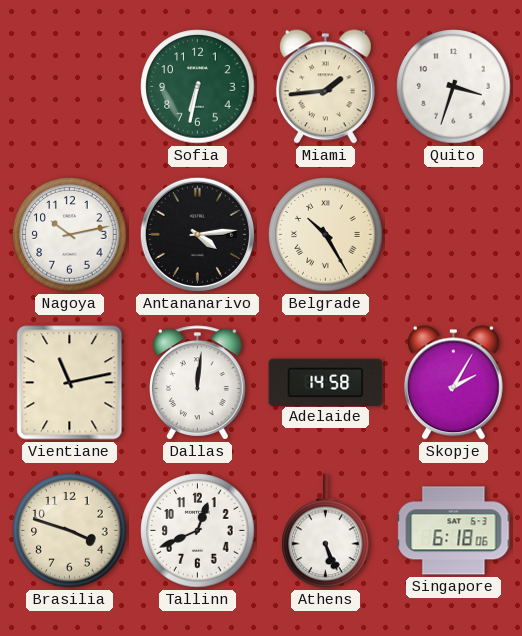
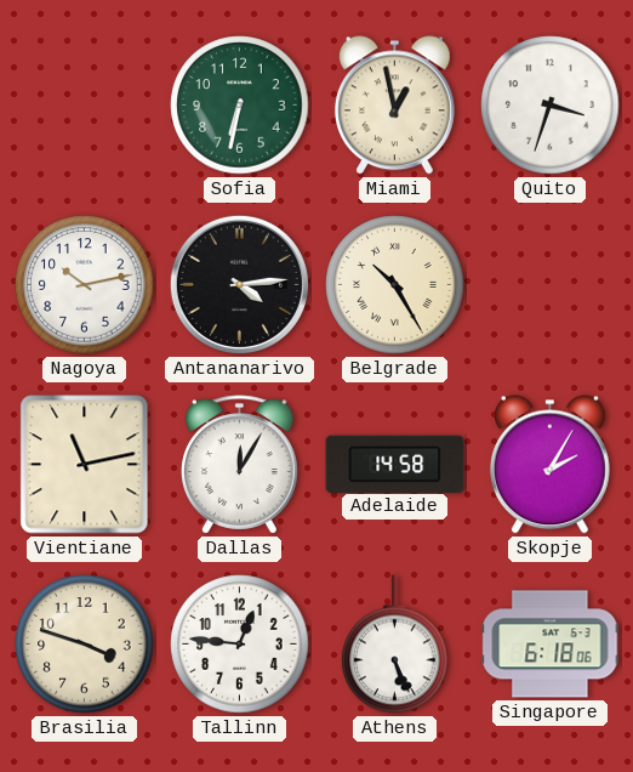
Miami: 1:44 -> 12:58
Dallas: 12:01 -> 12:05
Tallinn: 12:41 -> 12:46
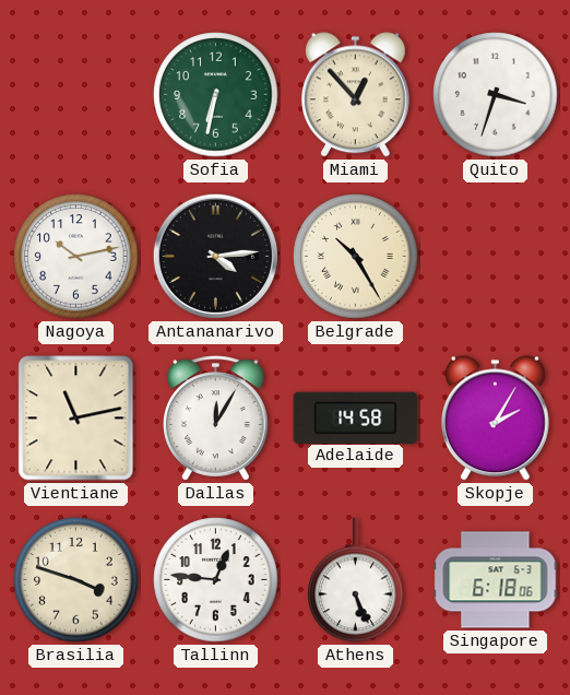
Miami: 12:58 -> 12:53
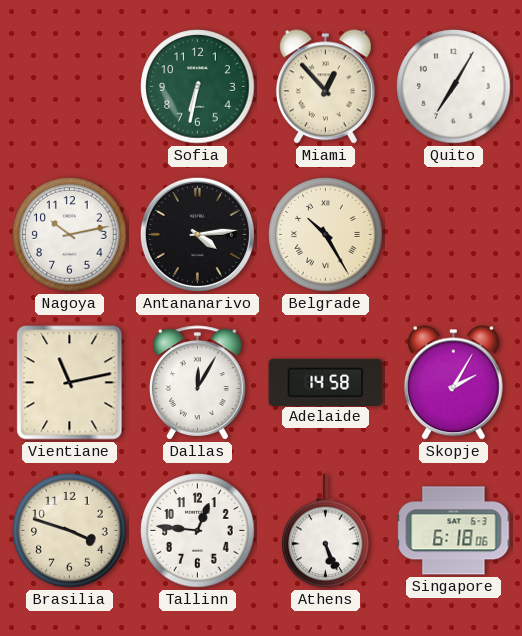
Quito: 3:33 -> 7:05
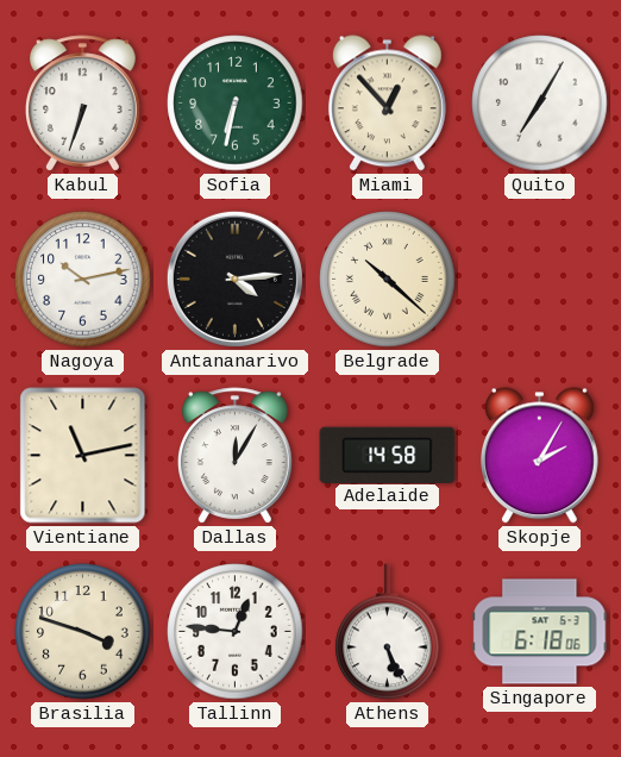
Kabul: none -> 6:33
Belgrade: 10:25 -> 10:22
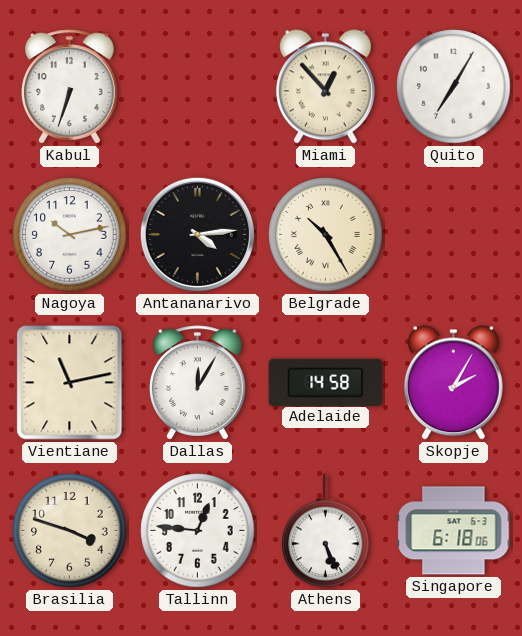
Sofia: 6:32 -> none
Belgrade: 10:22 -> 10:25
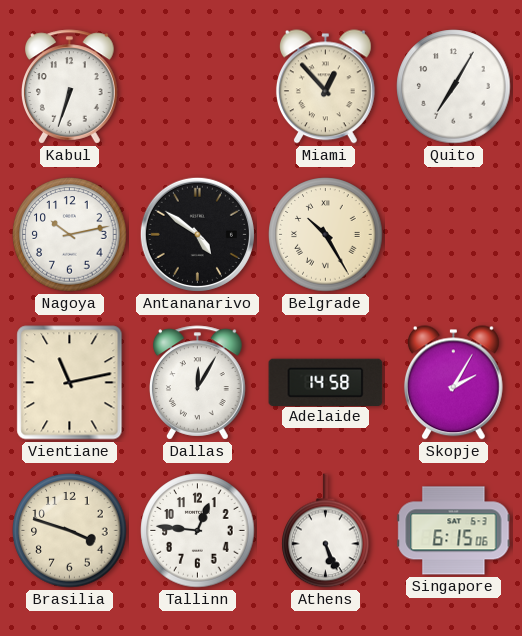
Antananarivo: 4:14 -> 4:51
Singapore: 6:18 -> 6:15
